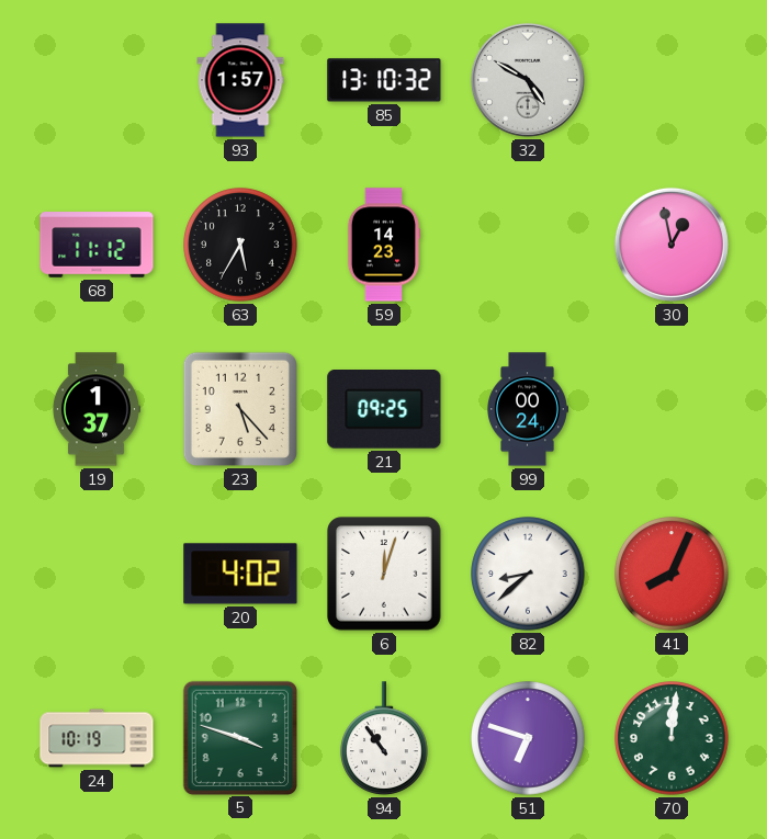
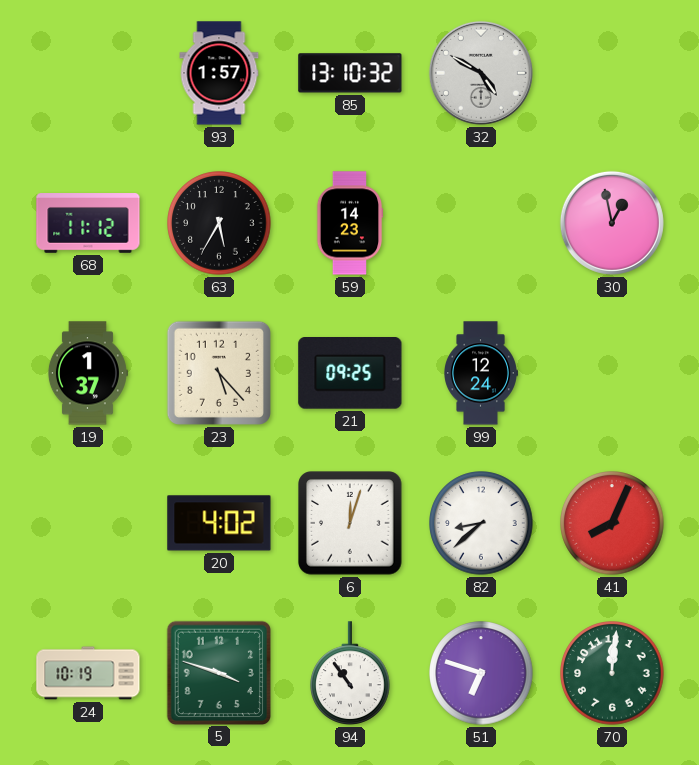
99: 00:24 -> 12:24
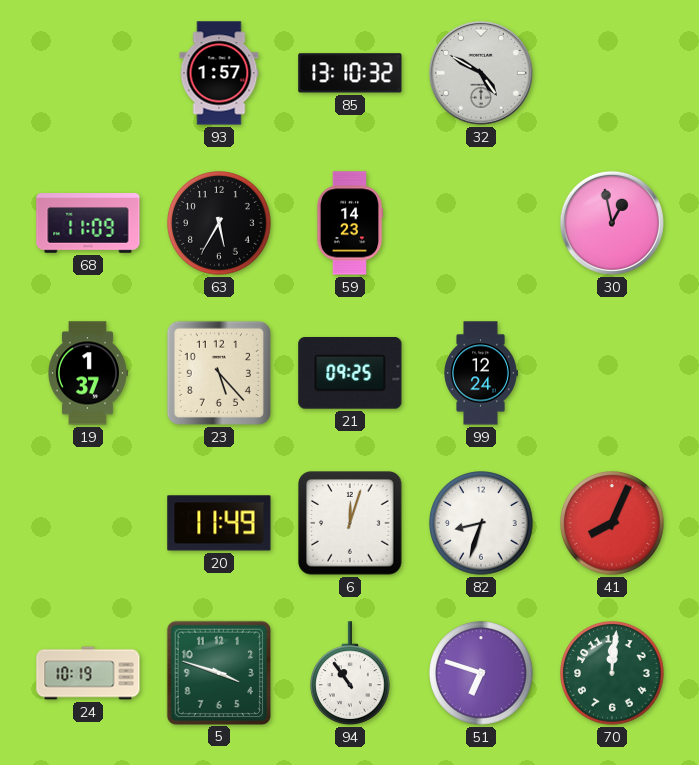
68: 11:12 -> 11:09
20: 4:02 -> 11:49
82: 8:38 -> 8:33
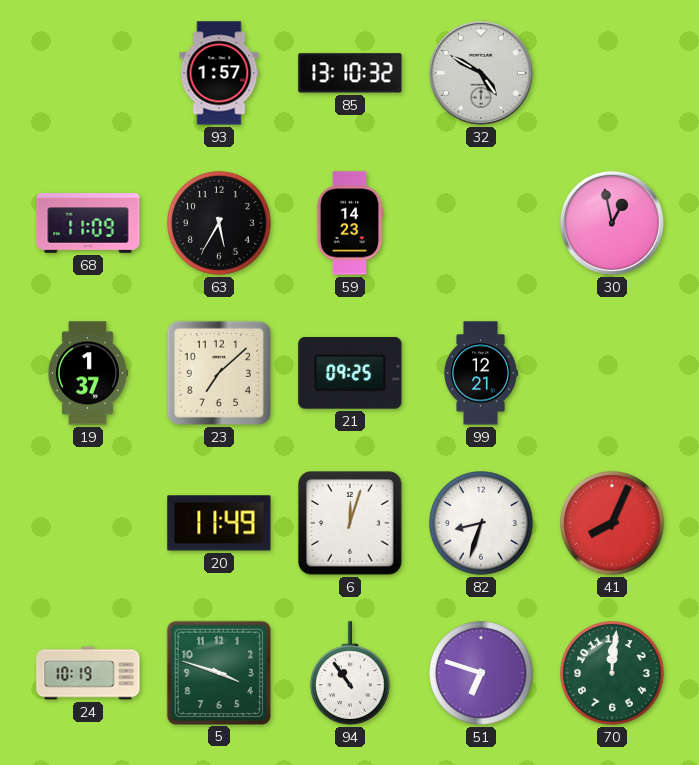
23: 5:23 -> 7:08
99: 12:24 -> 12:21
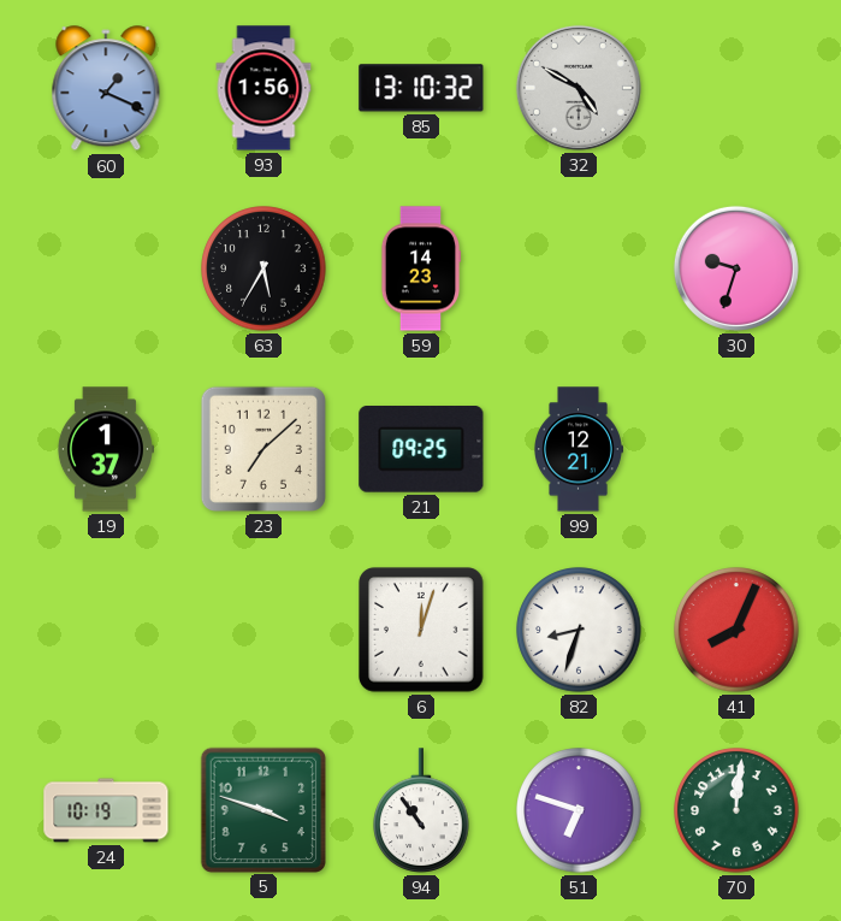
60: none -> 1:19
93: 1:57 -> 1:56
68: 11:09 -> none
30: 12:58 -> 9:33
20: 11:49 -> none
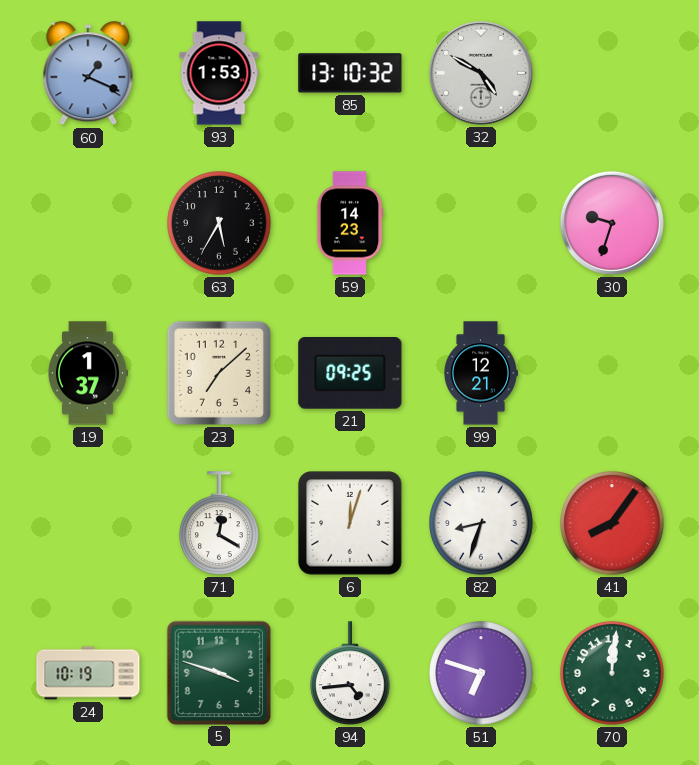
93: 1:56 -> 1:53
71: none -> 12:20
41: 8:04 -> 8:06
94: 10:54 -> 4:44
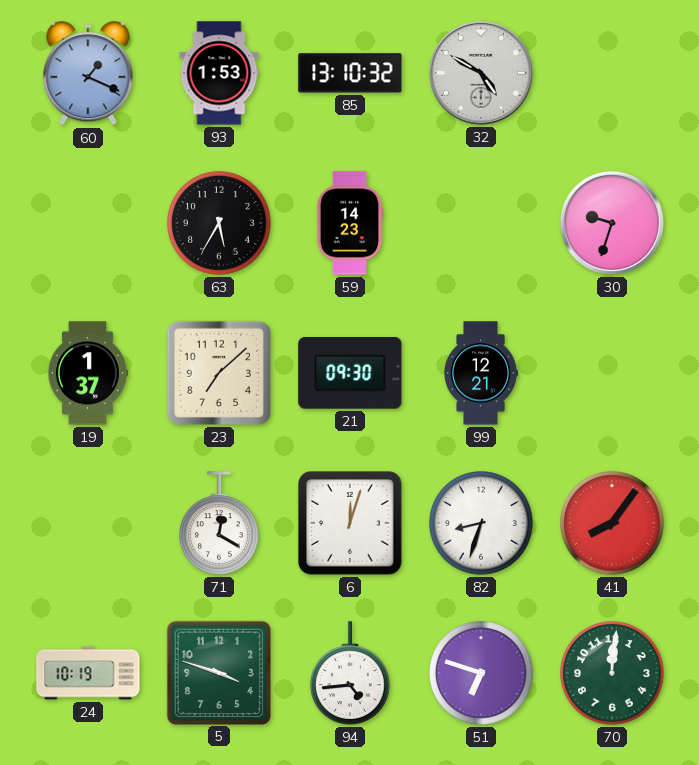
21: 09:25 -> 09:30
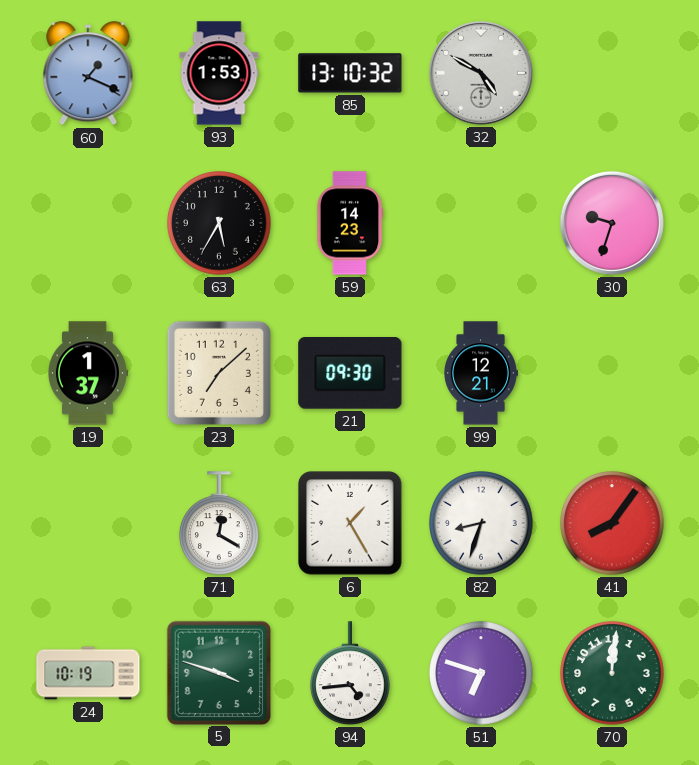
6: 12:03 -> 1:25
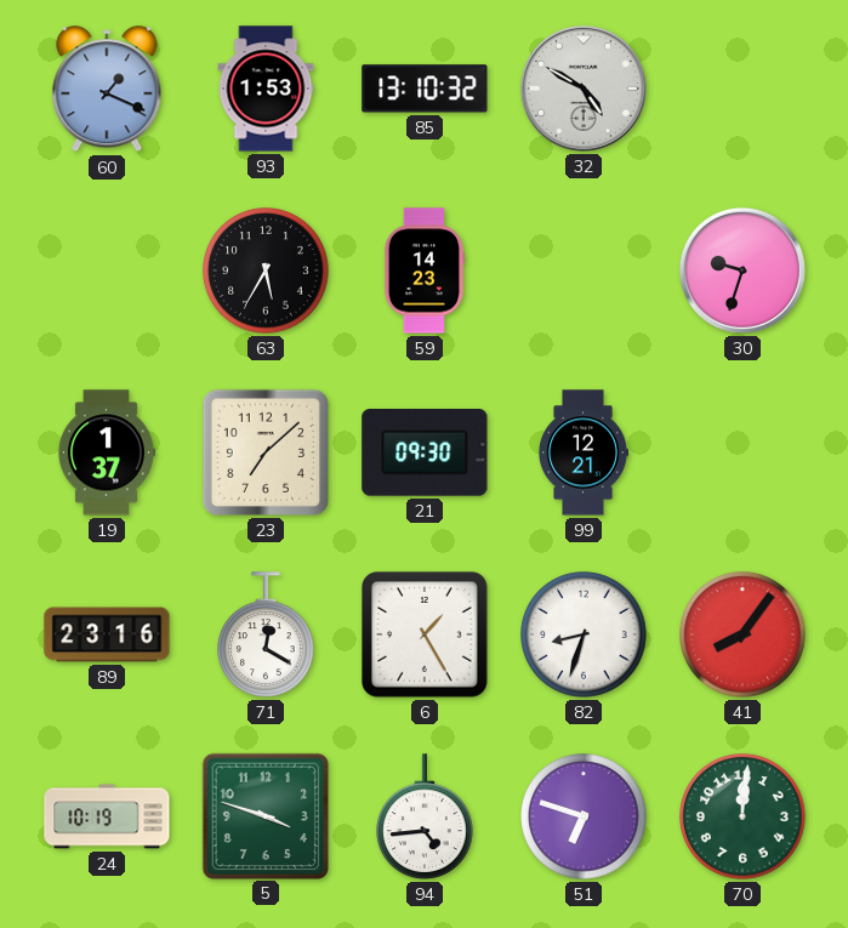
89: none -> 23:16
